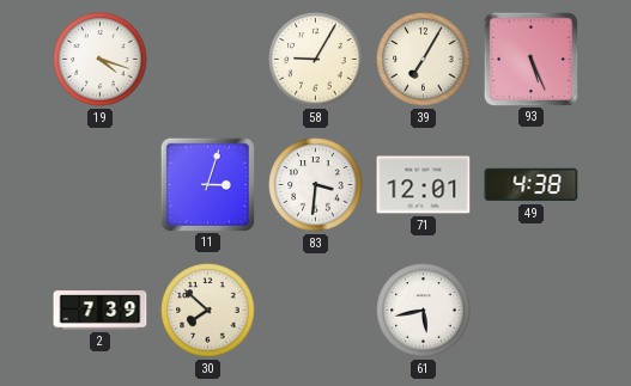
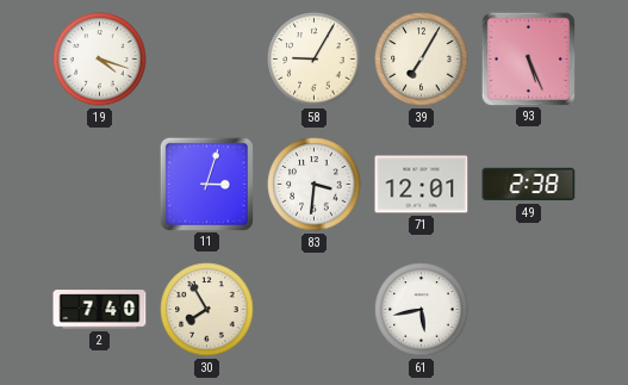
49: 4:38 -> 2:38
2: 7:39 -> 7:40
30: 7:52 -> 7:55
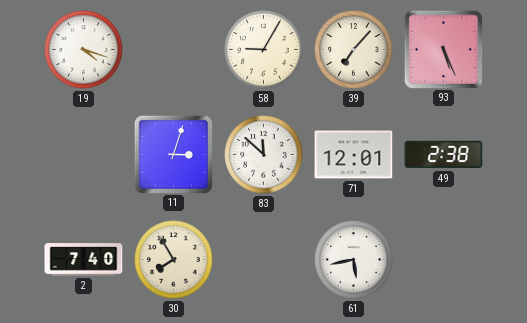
39: 7:05 -> 7:07
83: 3:31 -> 11:52
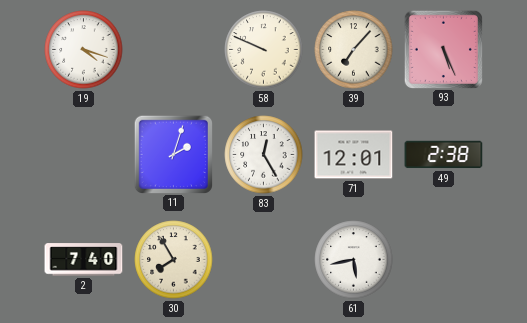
58: 9:05 -> 9:49
11: 3:03 -> 2:03
83: 11:52 -> 12:25
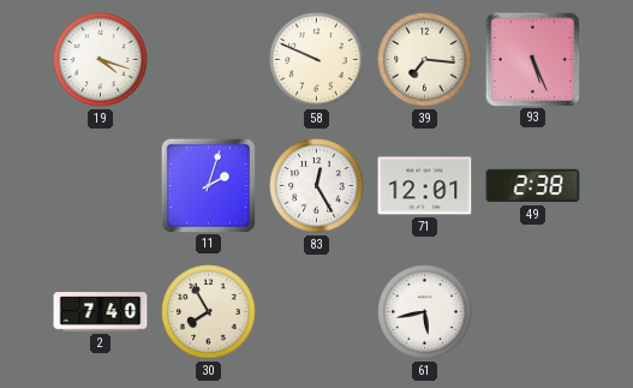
39: 7:07 -> 7:16
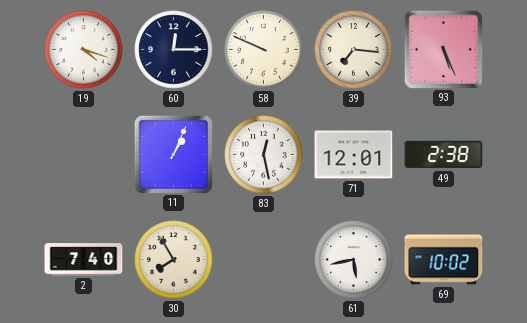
60: none -> 12:15
11: 2:03 -> 1:04
83: 12:25 -> 12:28
69: none -> 10:02
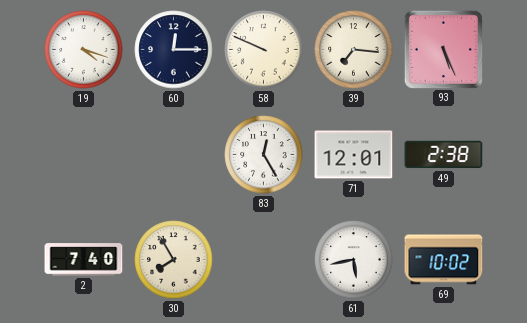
11: 1:04 -> none
83: 12:28 -> 12:25
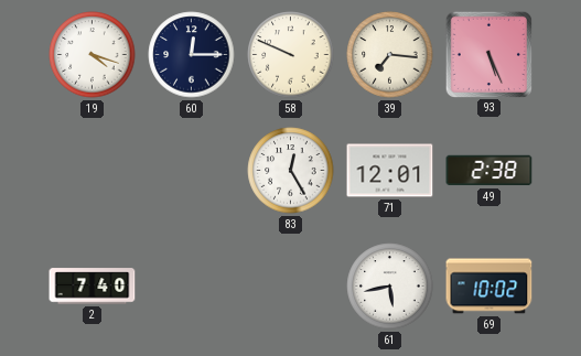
30: 7:55 -> none
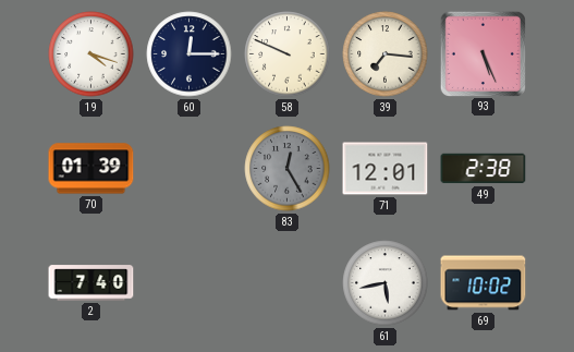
70: none -> 01:39
83 dial: white -> grey
